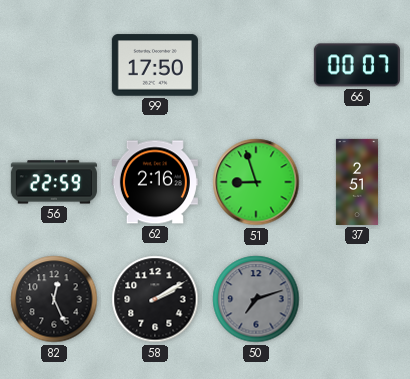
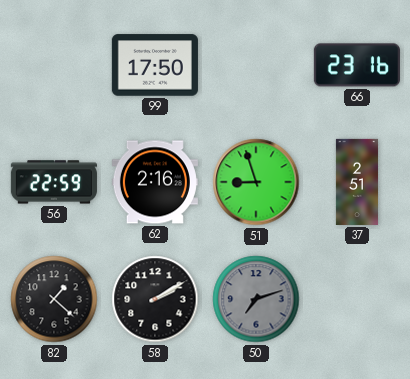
66: 00:07 -> 23:16
82: 12:26 -> 1:22
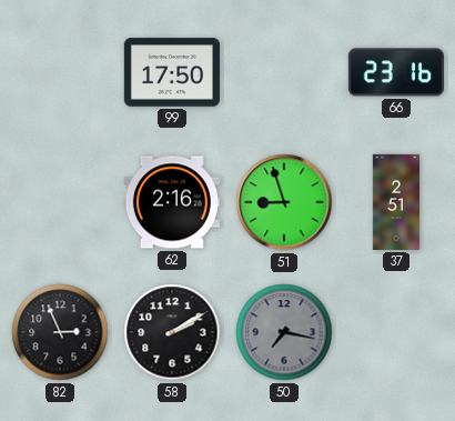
56: 22:59 -> none
82: 1:22 -> 2:56
50: 7:12 -> 7:17
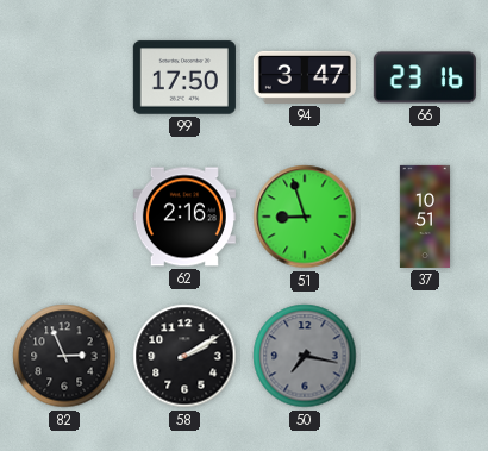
94: none -> 3:47
37: 2:51 -> 10:51
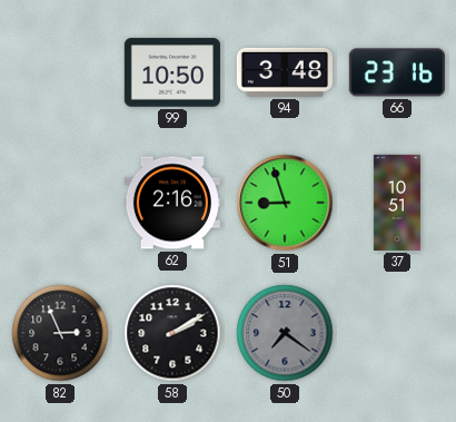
99: 17:50 -> 10:50
94: 3:47 -> 3:48
50: 7:17 -> 7:21
